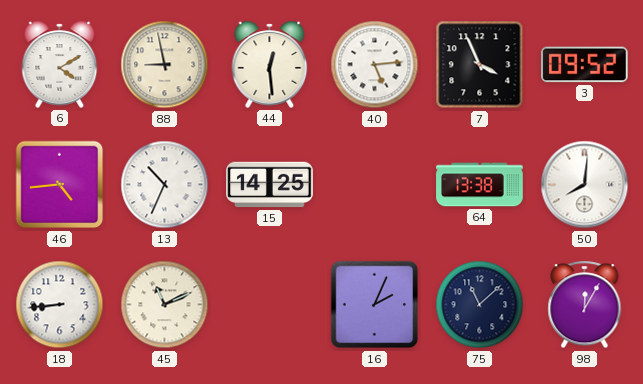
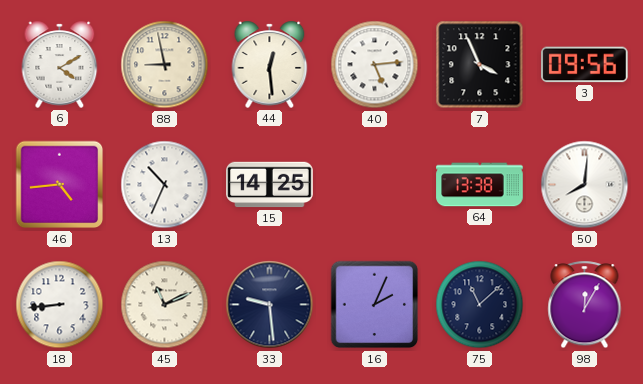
3: 09:52 -> 09:56
33: none -> 9:29
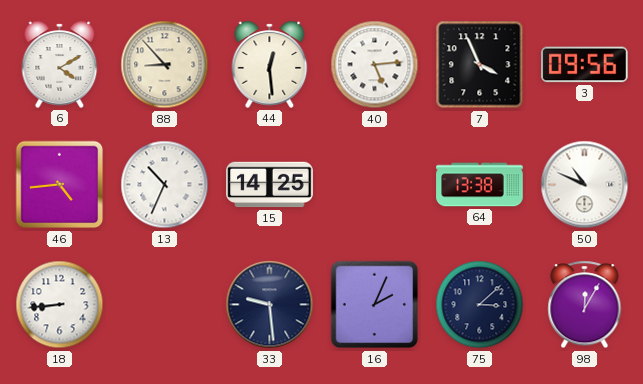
88: 8:58 -> 8:53
50: 8:01 -> 10:49
45: 11:11 -> none
75: 11:08 -> 3:08
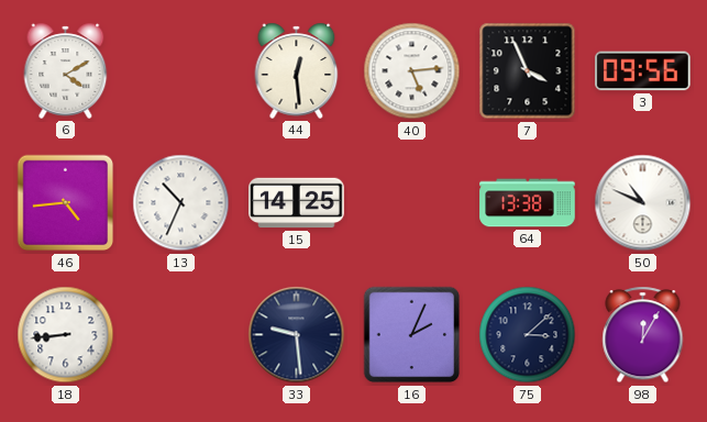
88: 8:53 -> none
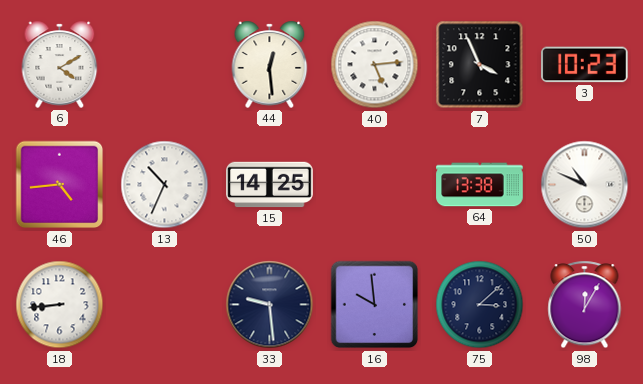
3: 09:56 -> 10:23
16: 2:04 -> 9:59
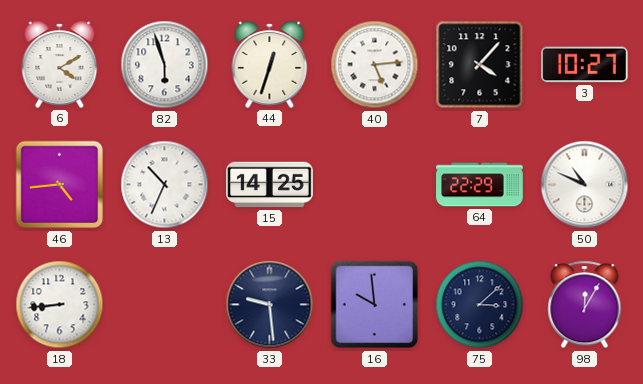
82: none -> 5:57
44: 12:29 -> 12:33
7: 3:56 -> 4:07
3: 10:23 -> 10:27
64: 13:38 -> 22:29
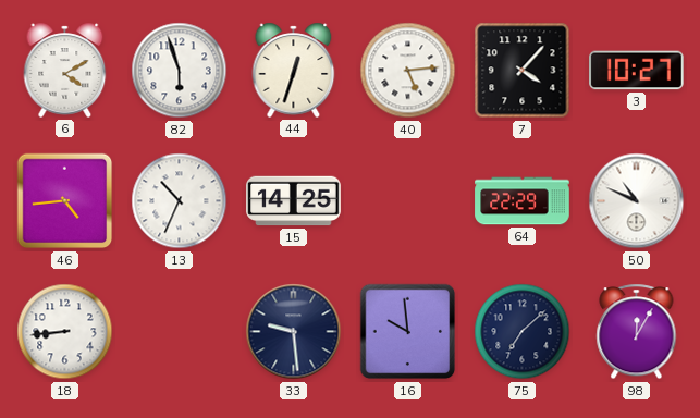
75: 3:08 -> 7:08
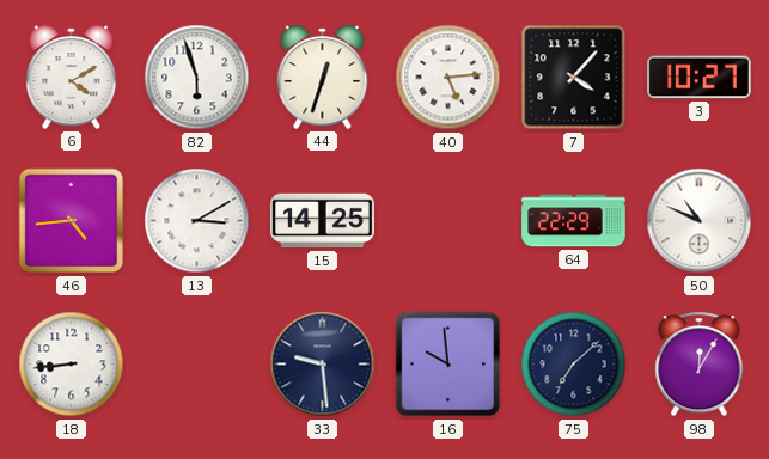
13: 10:34 -> 3:10
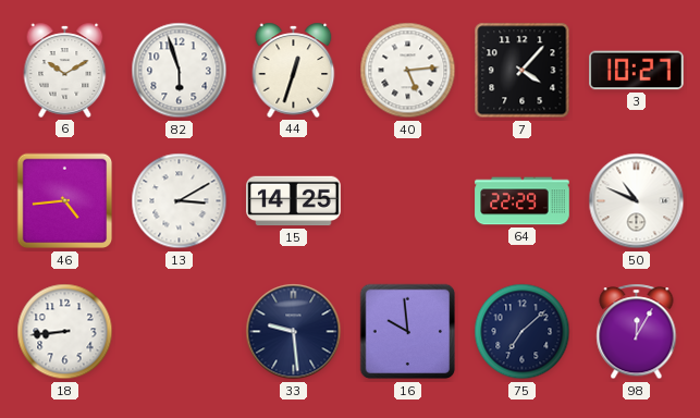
6: 4:10 -> 10:10
